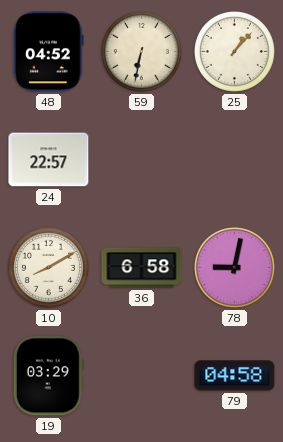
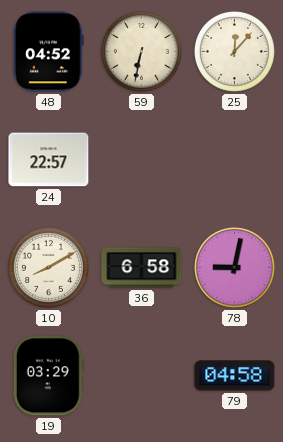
25: 1:07 -> 12:07
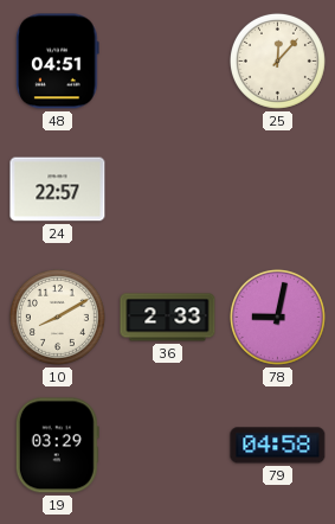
48: 04:52 -> 04:51
59: 6:32 -> none
36: 6:58 -> 2:33
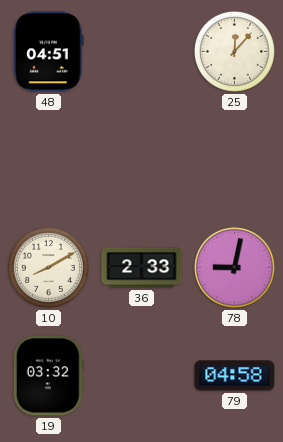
24: 22:57 -> none
19: 03:29 -> 03:32
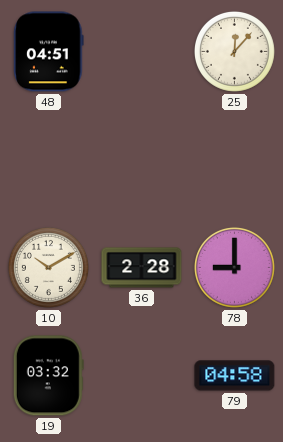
10: 8:10 -> 10:10
36: 2:33 -> 2:28
78: 9:02 -> 9:00
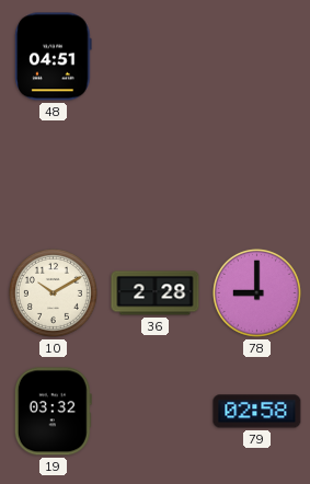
25: 12:07 -> none
79: 04:58 -> 02:58
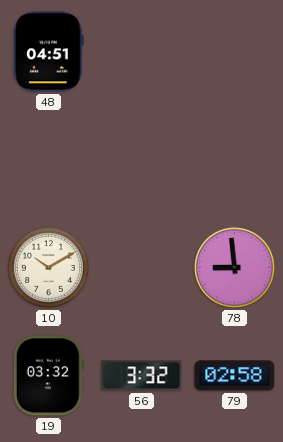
36: 2:28 -> none
78: 9:00 -> 8:59
56: none -> 3:32
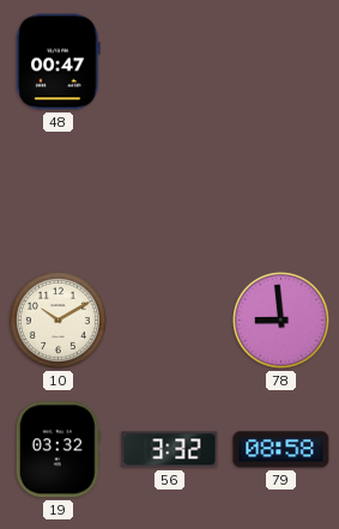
48: 04:51 -> 00:47
79: 02:58 -> 08:58
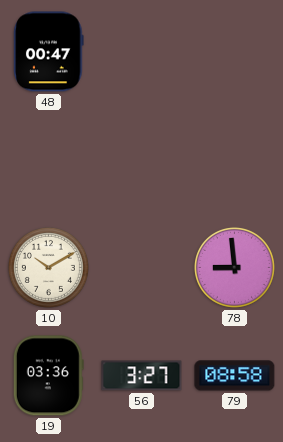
19: 03:32 -> 03:36
56: 3:32 -> 3:27
